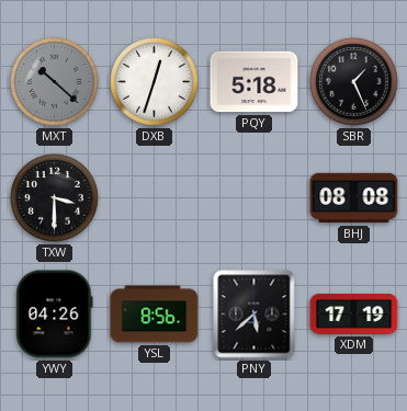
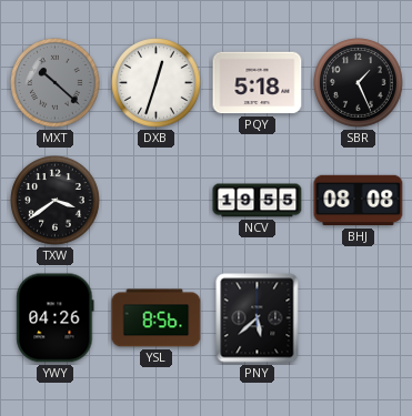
TXW: 3:30 -> 3:39
NCV: none -> 19:55
XDM: 17:19 -> none
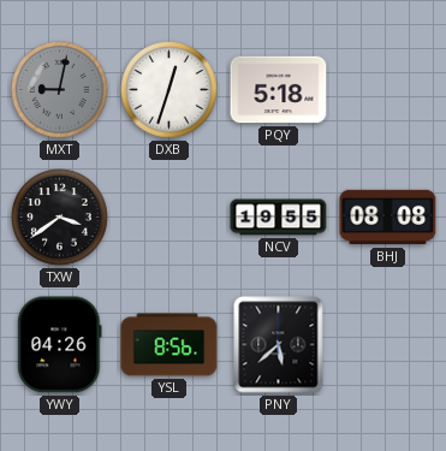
MXT: 10:22 -> 9:02
SBR: 1:26 -> none
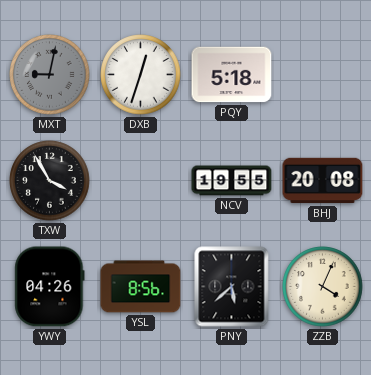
TXW: 3:39 -> 3:55
BHJ: 08:08 -> 20:08
ZZB: none -> 4:04
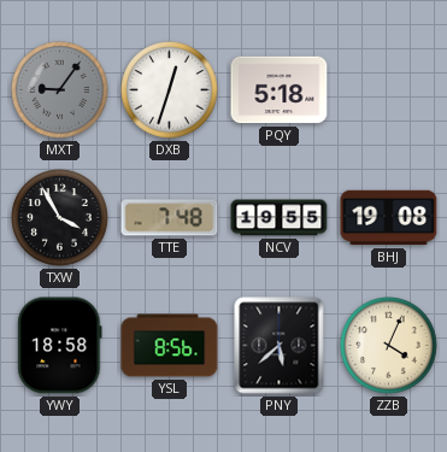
MXT: 9:02 -> 9:06
TTE: none -> 7:48
BHJ: 20:08 -> 19:08
YWY: 04:26 -> 18:58
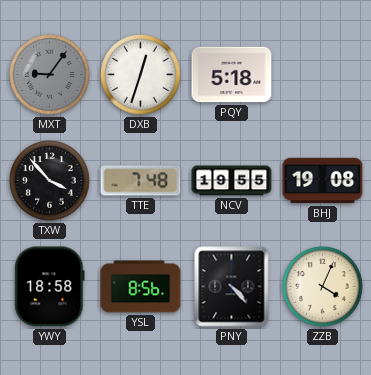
TXW: 3:55 -> 3:53
PNY: 5:38 -> 4:23
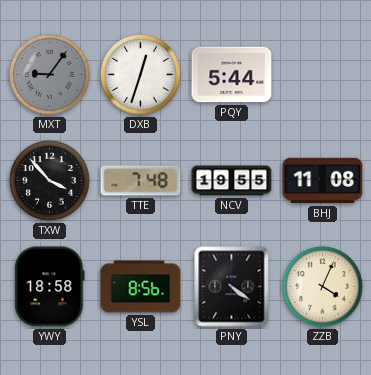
PQY: 5:18 -> 5:44
BHJ: 19:08 -> 11:08
PNY: 4:23 -> 4:21
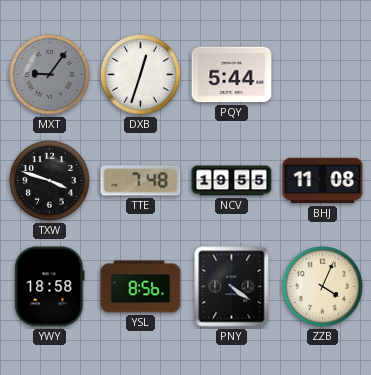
TXW: 3:53 -> 3:48
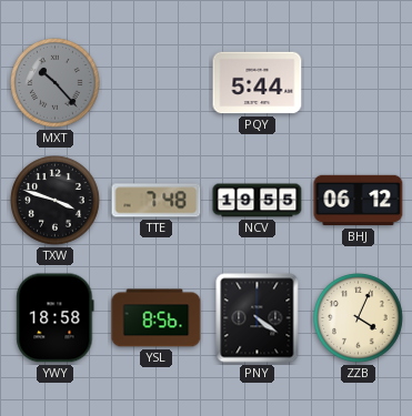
MXT: 9:06 -> 10:23
DXB: 12:33 -> none
BHJ: 11:08 -> 06:12
